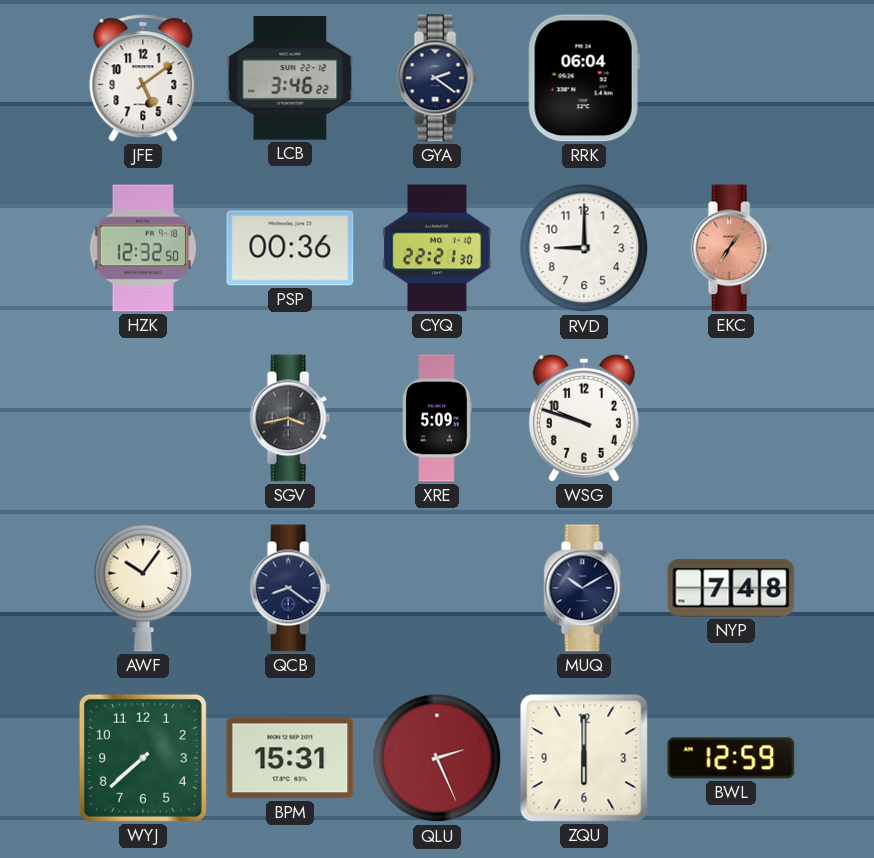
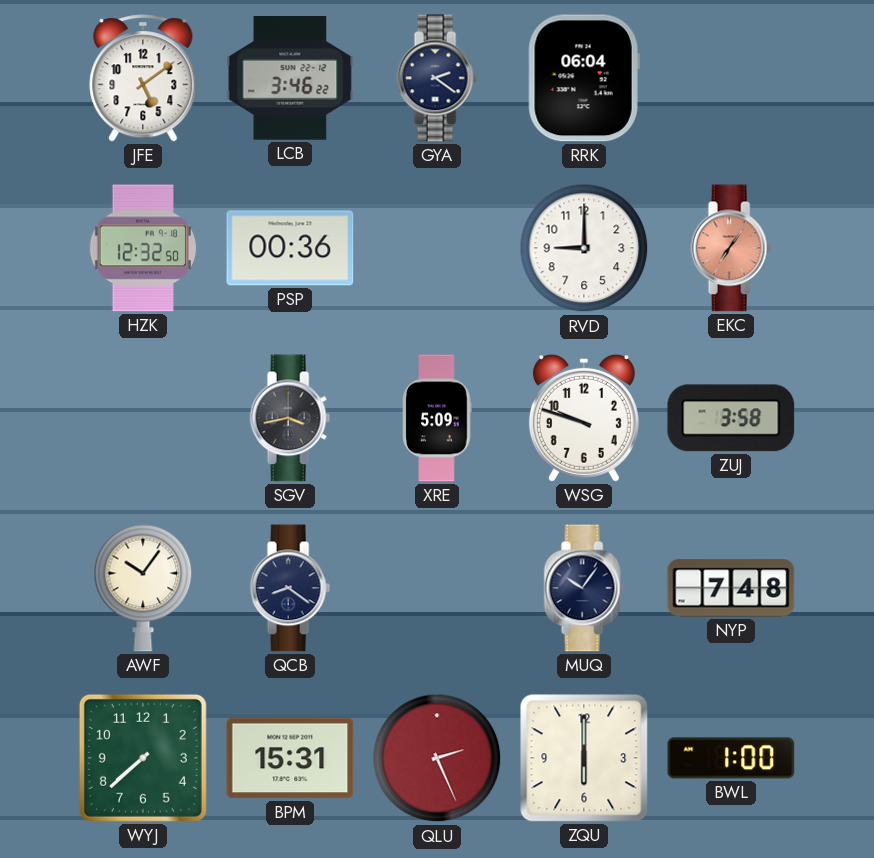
CYQ: 22:21 -> none
ZUJ: none -> 3:58
MUQ: 10:10 -> 10:06
BWL: 12:59 -> 1:00
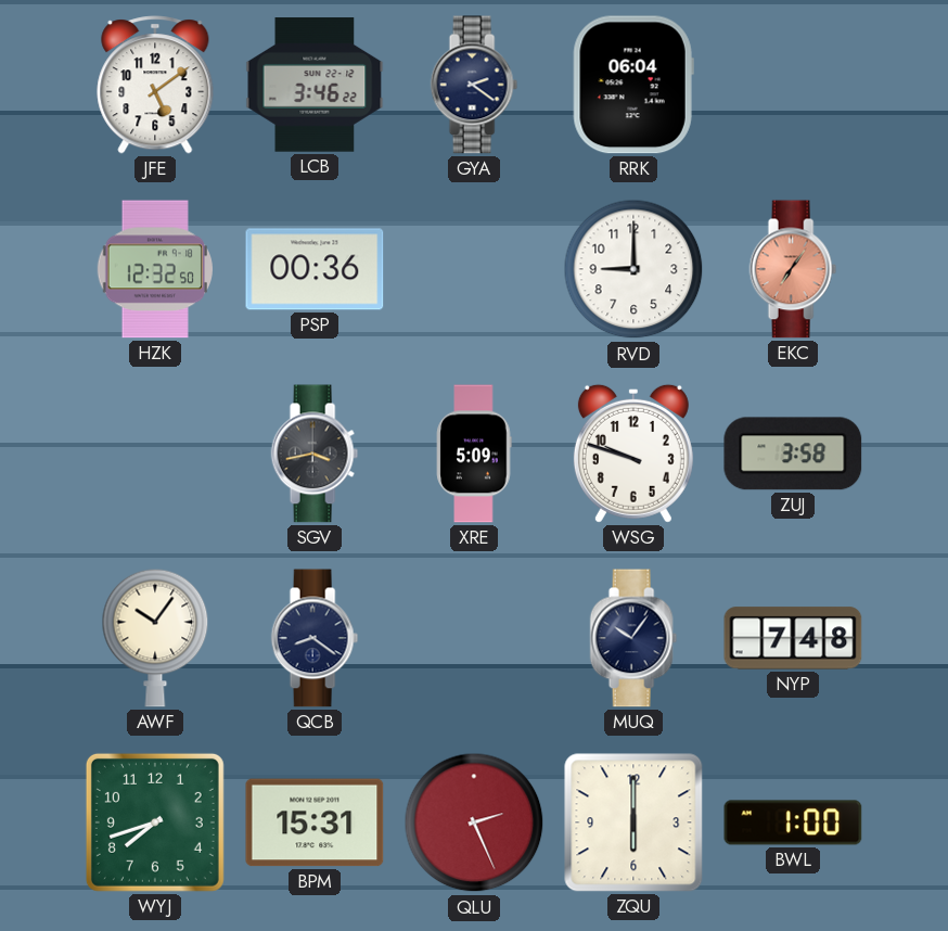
WYJ: 7:38 -> 7:42
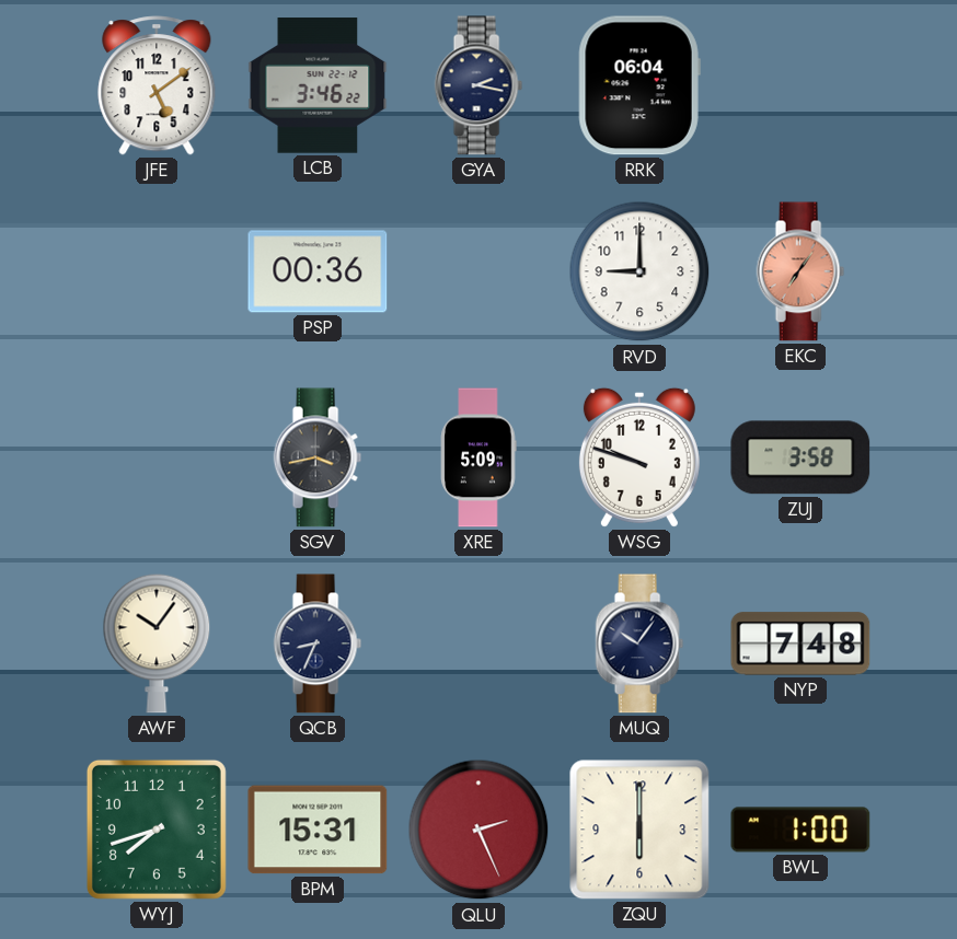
GYA: 2:21 -> 2:17
HZK: 12:32 -> none
QCB: 8:21 -> 8:34
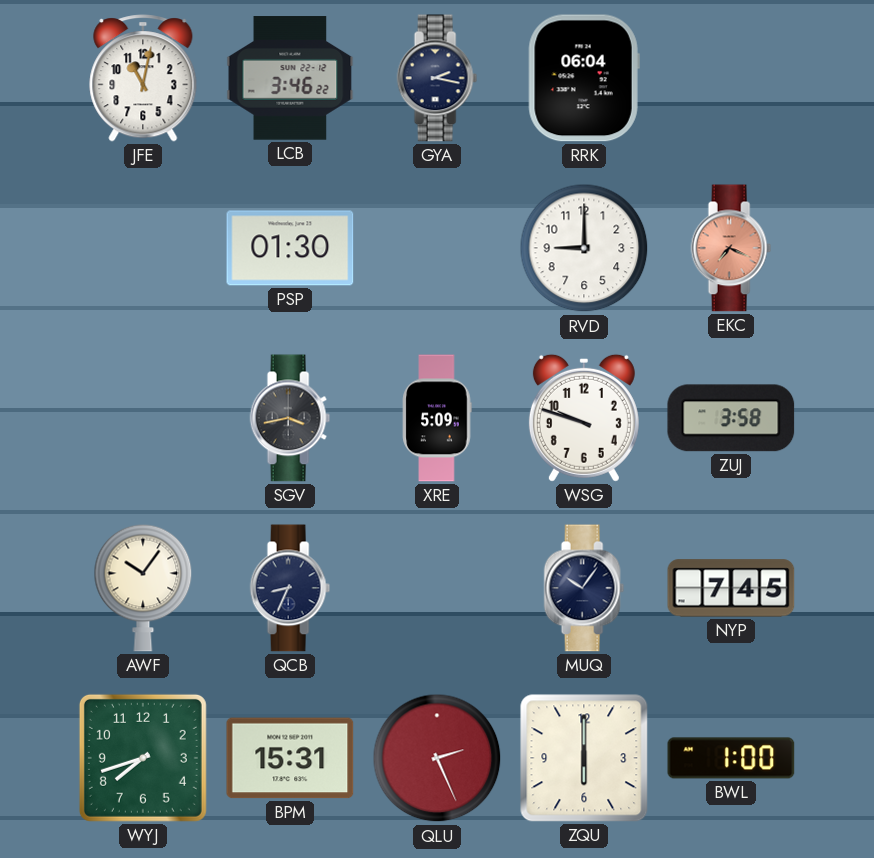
JFE: 5:09 -> 11:02
PSP: 00:36 -> 01:30
EKC: 7:06 -> 7:19
NYP: 7:48 -> 7:45
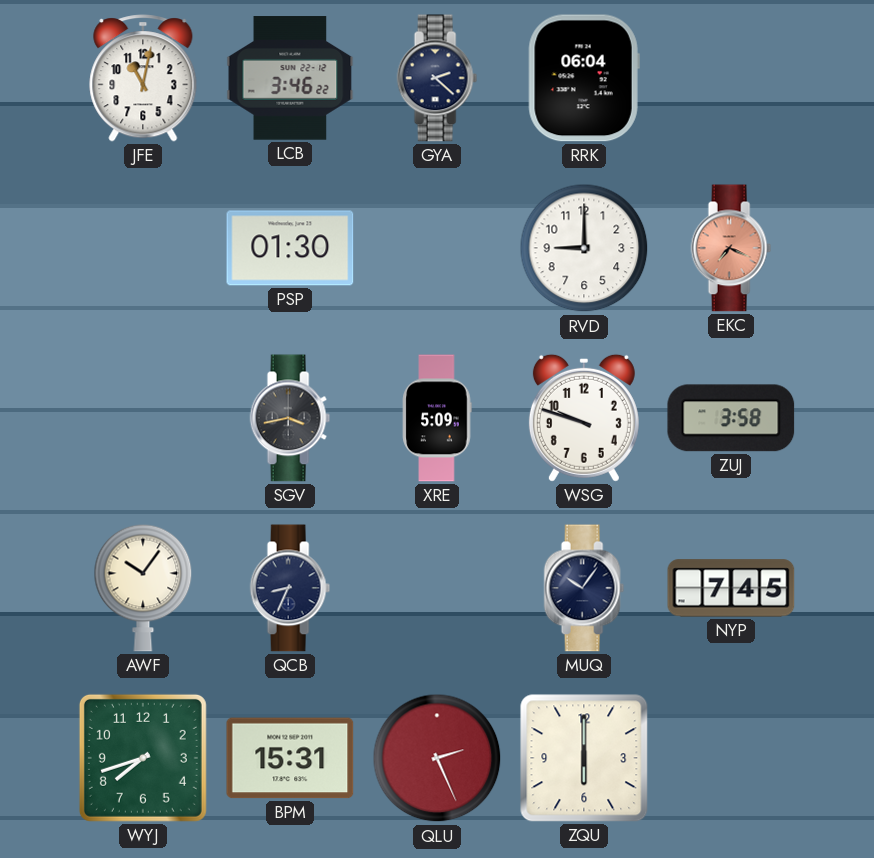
GYA: 2:17 -> 2:22
BWL: 1:00 -> none
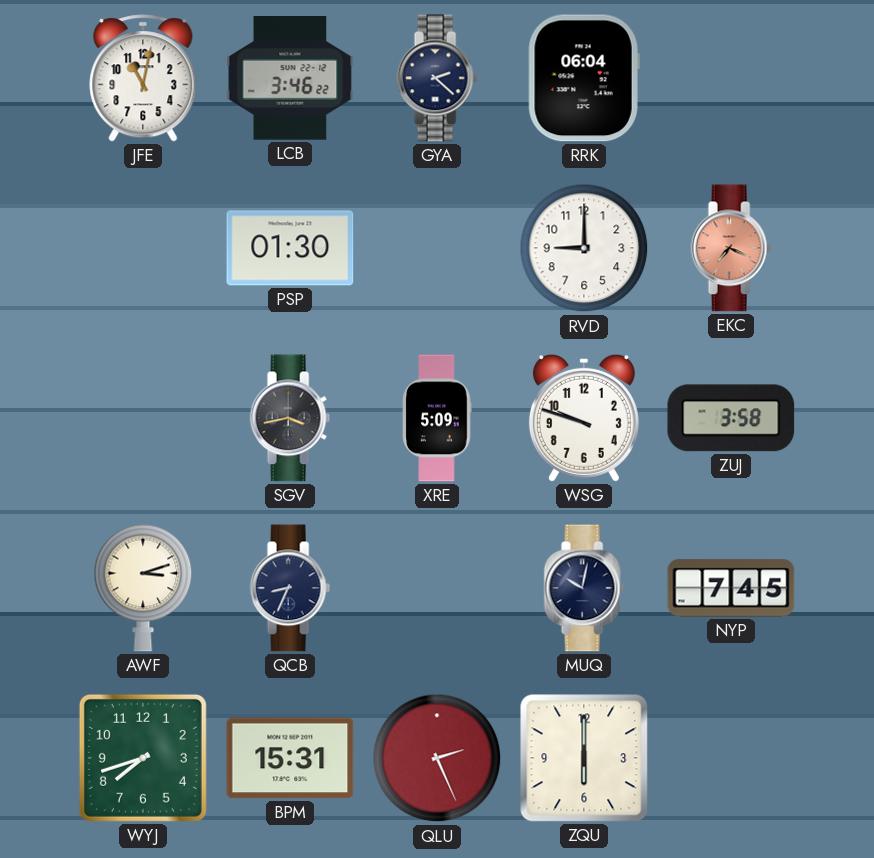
AWF: 10:06 -> 3:12
MUQ: 10:06 -> 10:02
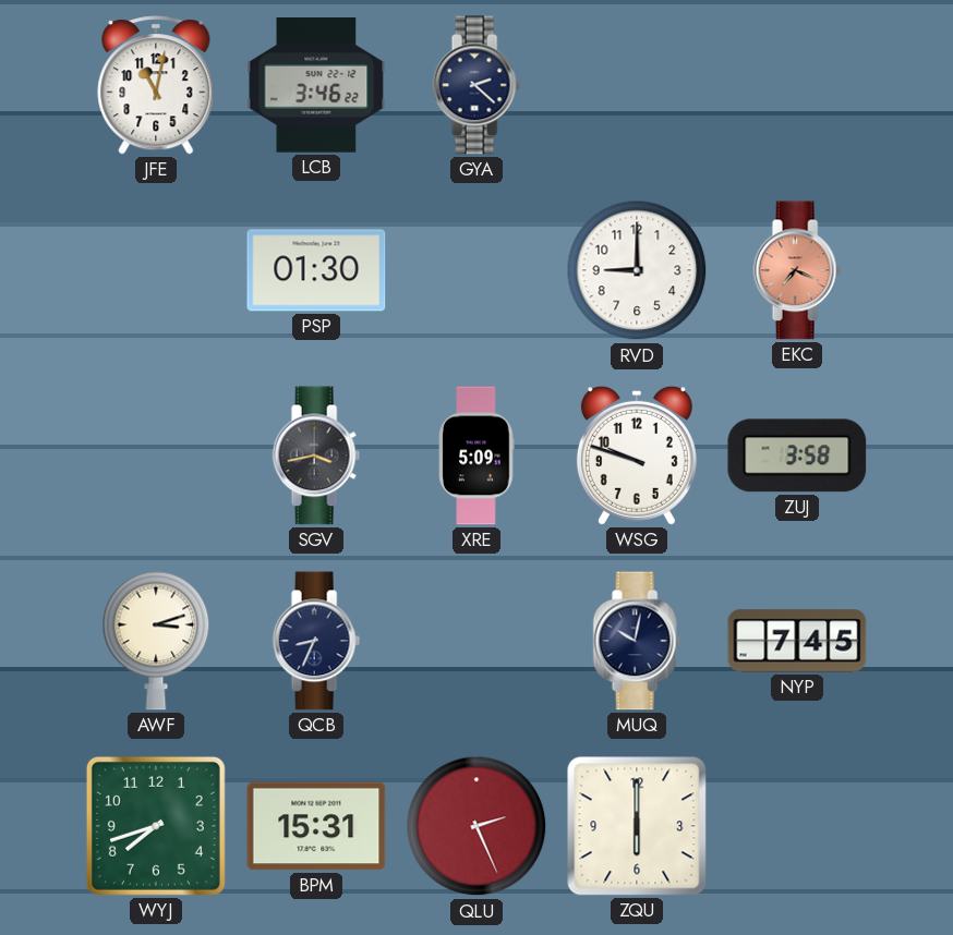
RRK: 06:04 -> none
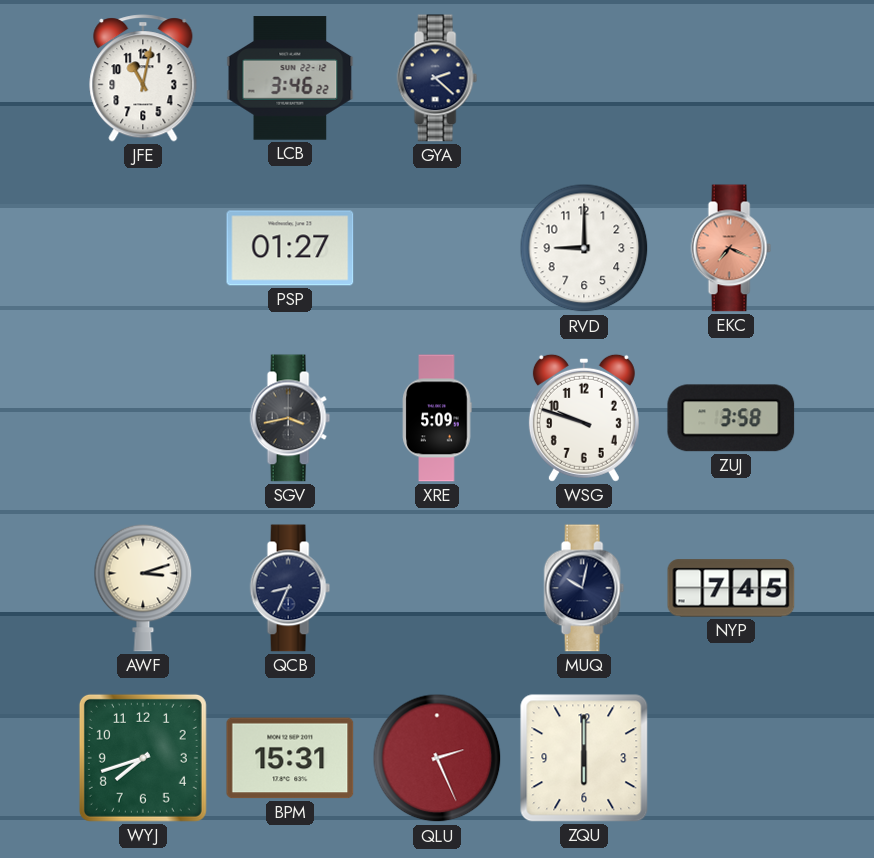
PSP: 01:30 -> 01:27
